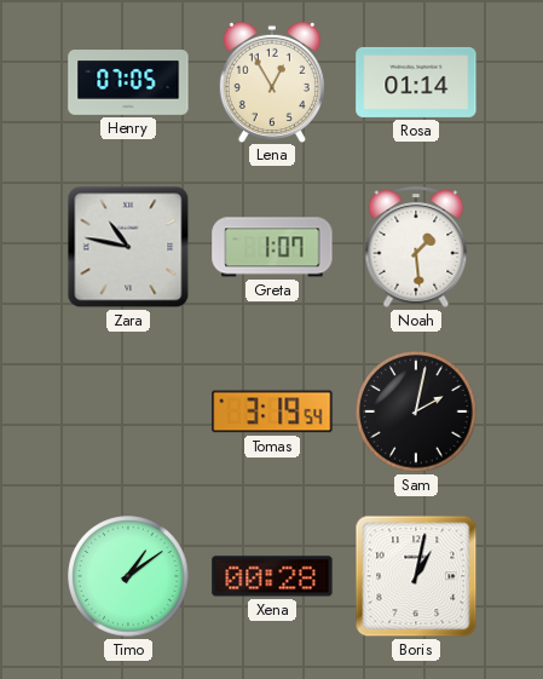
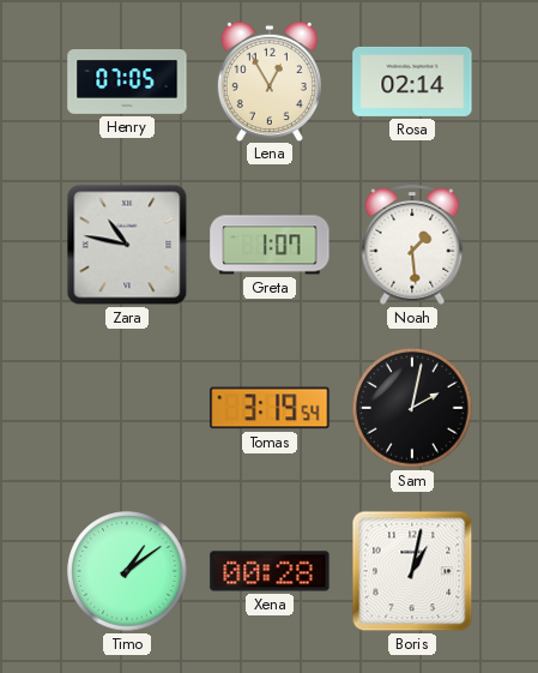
Rosa: 01:14 -> 02:14
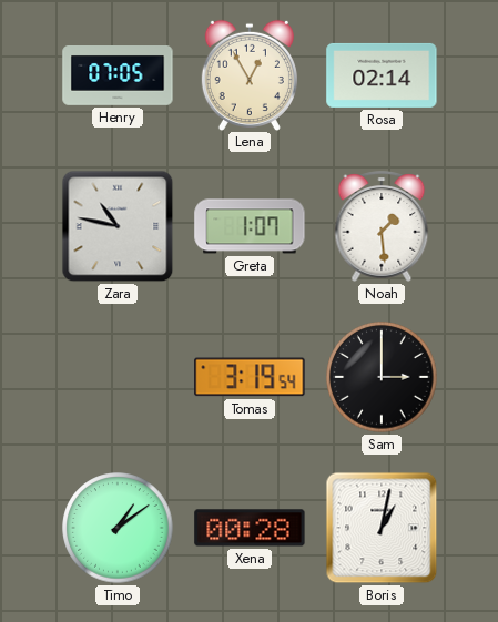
Sam: 2:02 -> 3:00
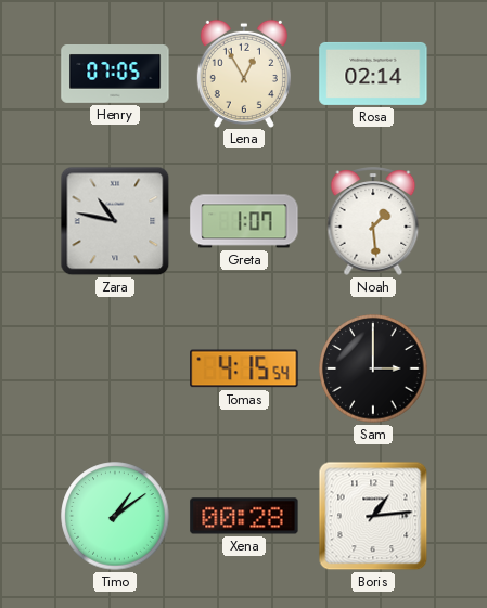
Tomas: 3:19 -> 4:15
Boris: 1:02 -> 1:14
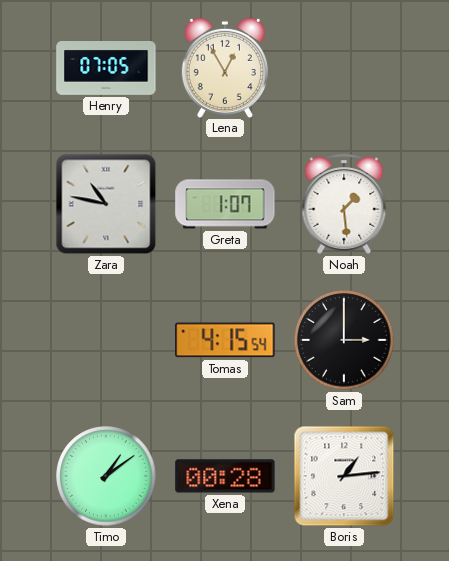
Rosa: 02:14 -> none
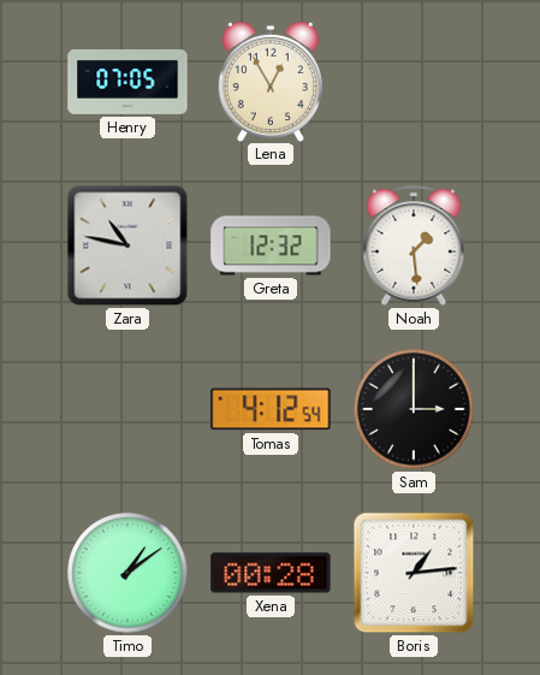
Greta: 1:07 -> 12:32
Tomas: 4:15 -> 4:12
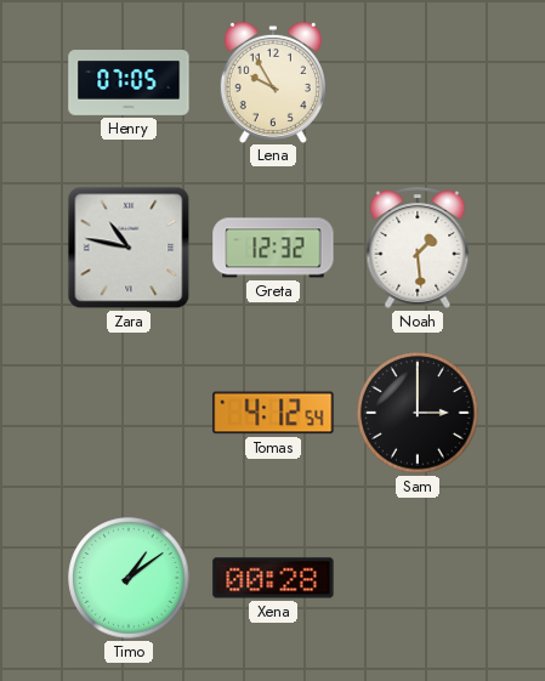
Lena: 12:55 -> 9:55
Boris: 1:14 -> none
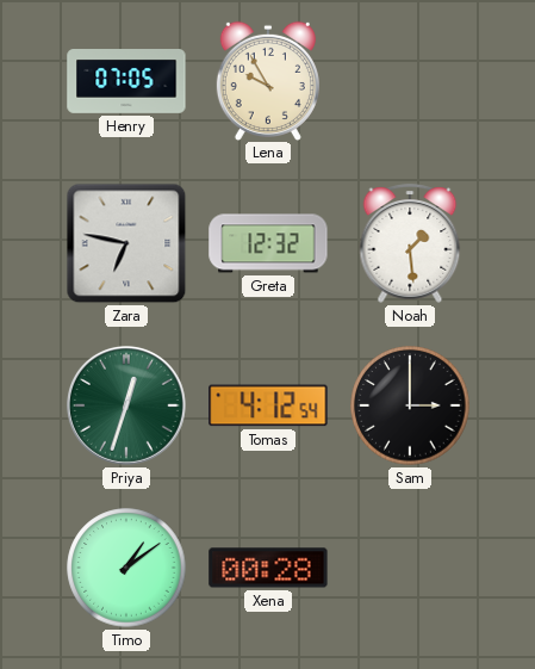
Zara: 10:47 -> 6:47
Priya: none -> 12:33
